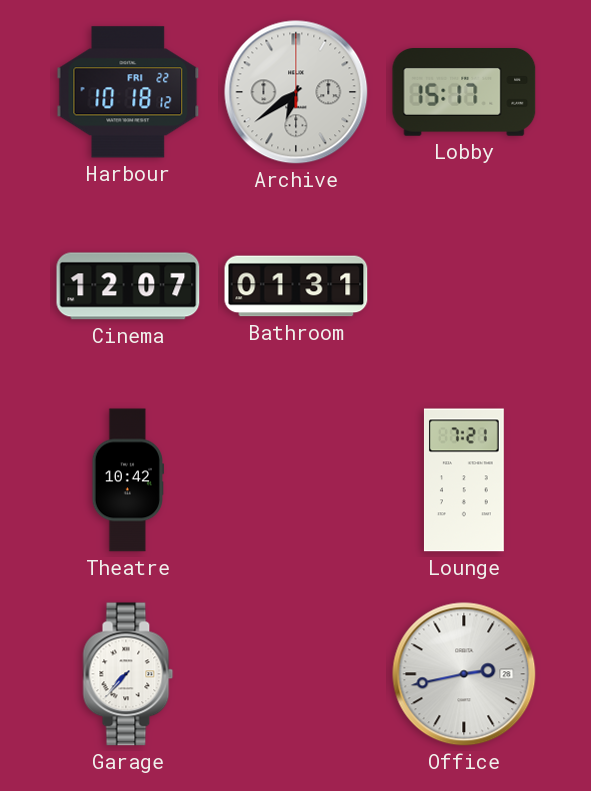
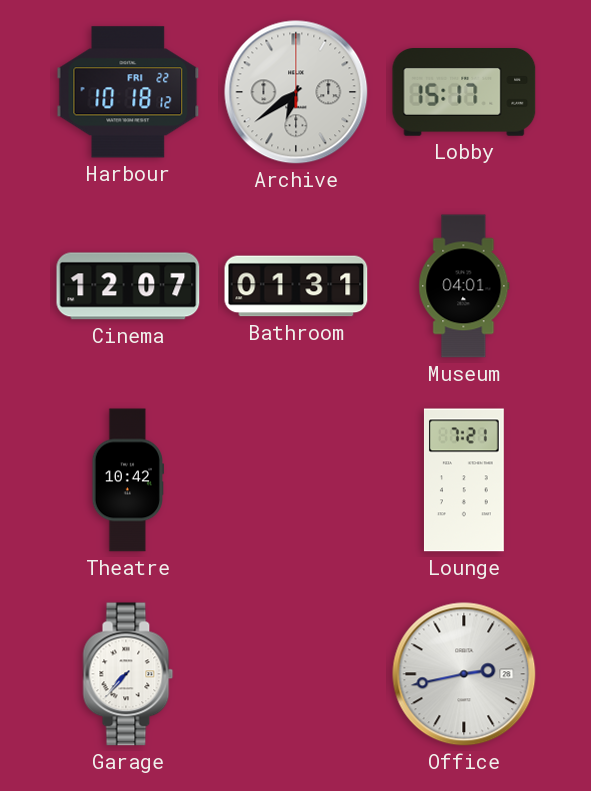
Museum: none -> 04:01
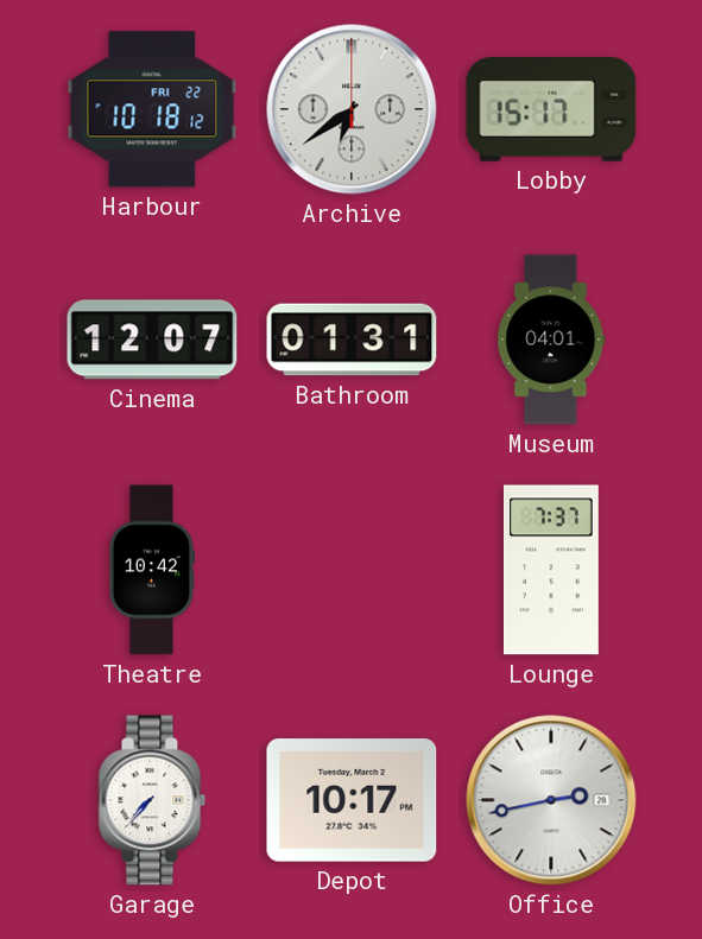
Lounge: 7:21 -> 7:37
Depot: none -> 10:17
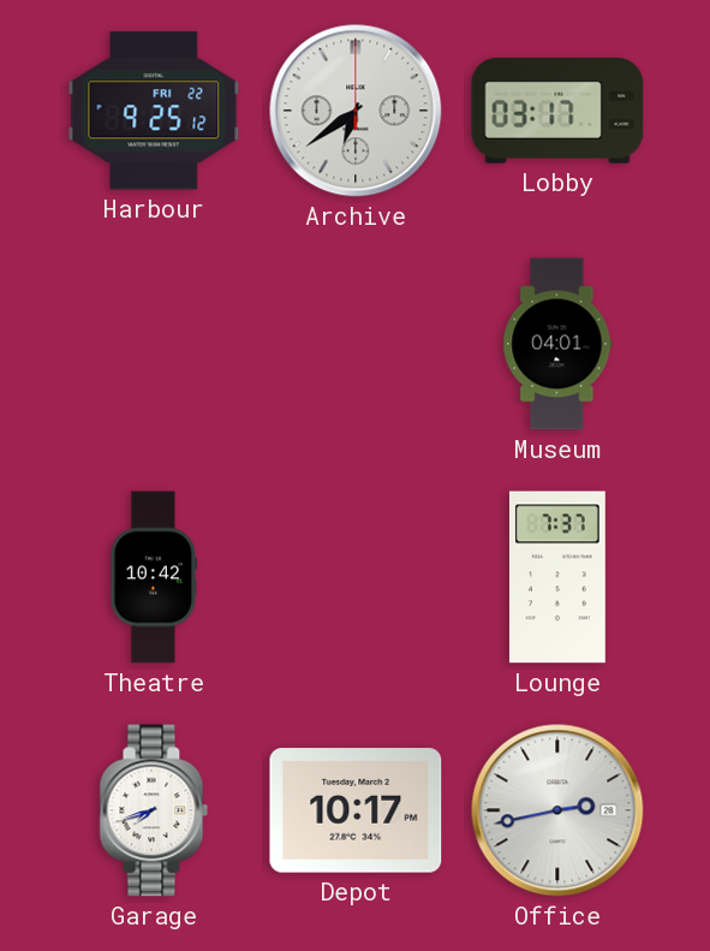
Harbour: 10:18 -> 9:25
Lobby: 15:17 -> 03:17
Cinema: 12:07 -> none
Bathroom: 01:31 -> none
Garage: 7:37 -> 7:42
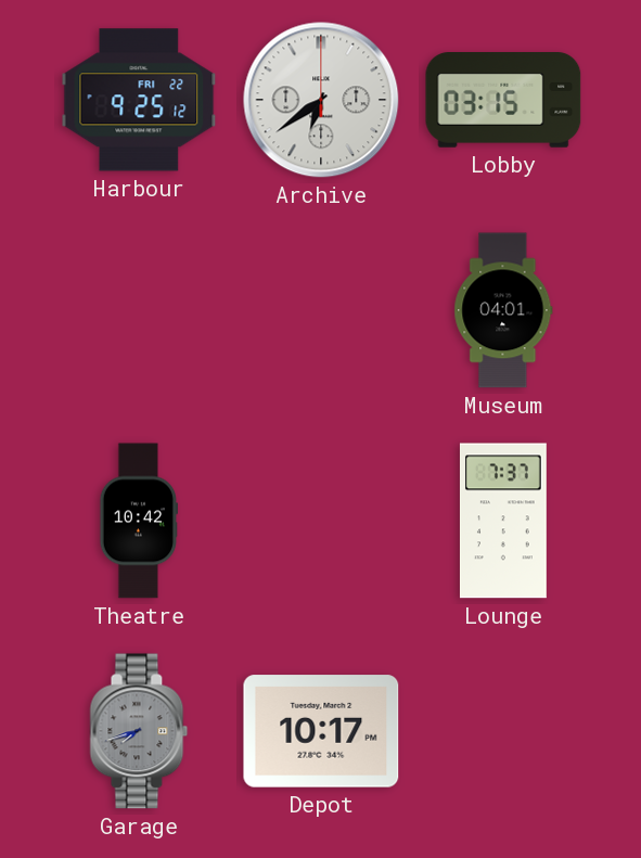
Lobby: 03:17 -> 03:15
Garage dial: white -> grey
Office: 2:43 -> none
